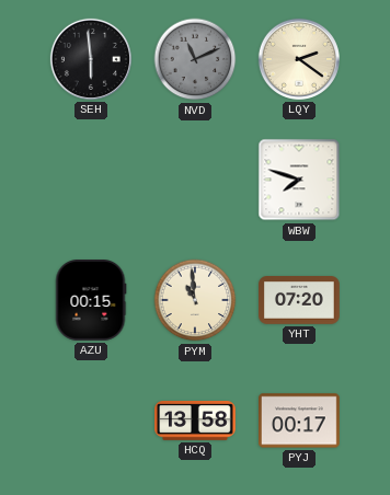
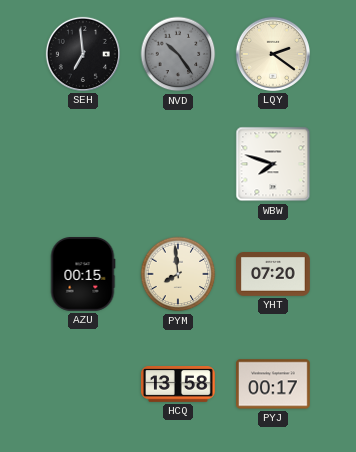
SEH: 5:59 -> 6:59
NVD: 11:11 -> 10:24
PYM: 10:59 -> 7:59
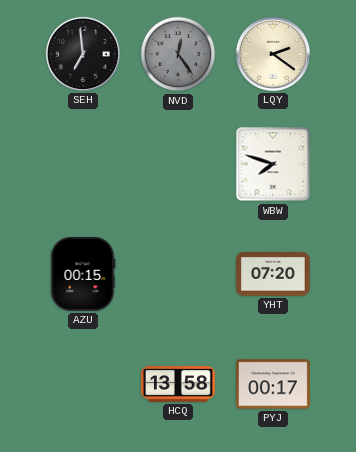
NVD: 10:24 -> 12:24
PYM: 7:59 -> none
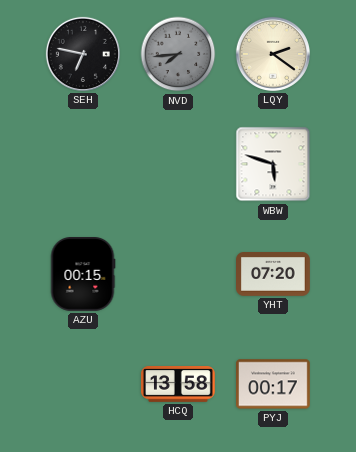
SEH: 6:59 -> 6:47
NVD: 12:24 -> 7:44
WBW: 7:48 -> 5:48
